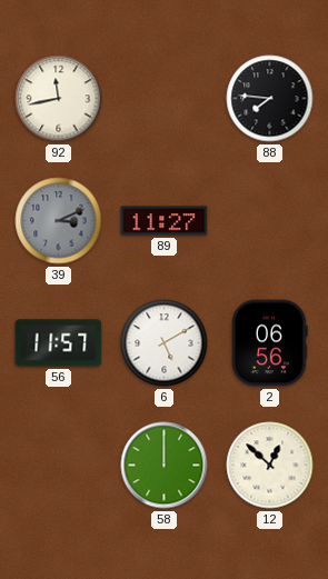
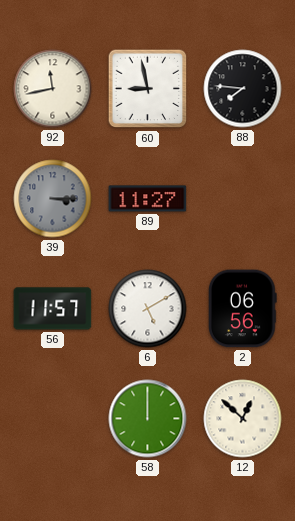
60: none -> 8:58
39: 3:11 -> 3:15
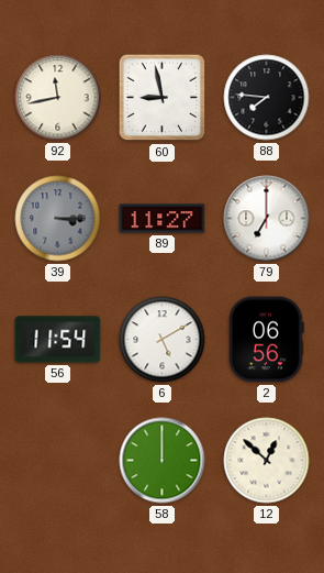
79: none -> 7:00
56: 11:57 -> 11:54
